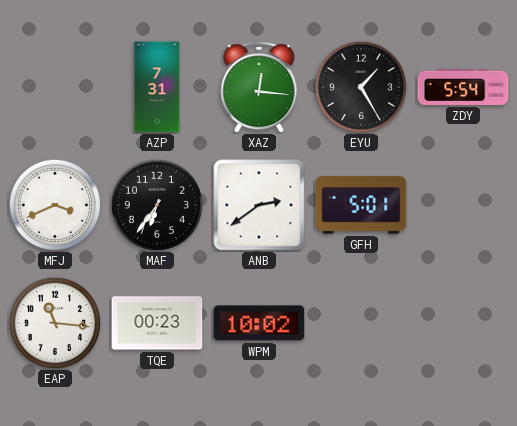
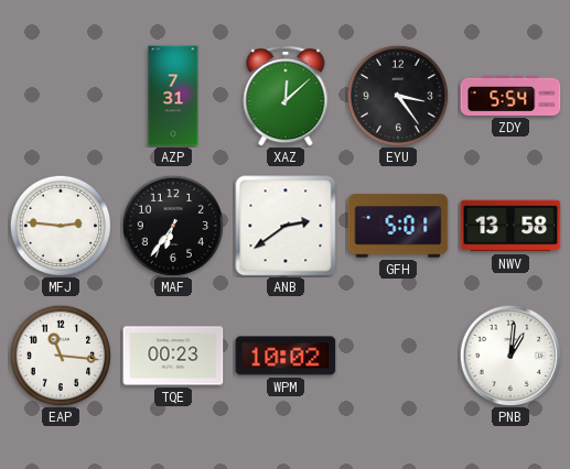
XAZ: 12:16 -> 12:08
EYU: 1:25 -> 3:24
MFJ: 3:41 -> 2:46
NWV: none -> 13:58
PNB: none -> 1:01
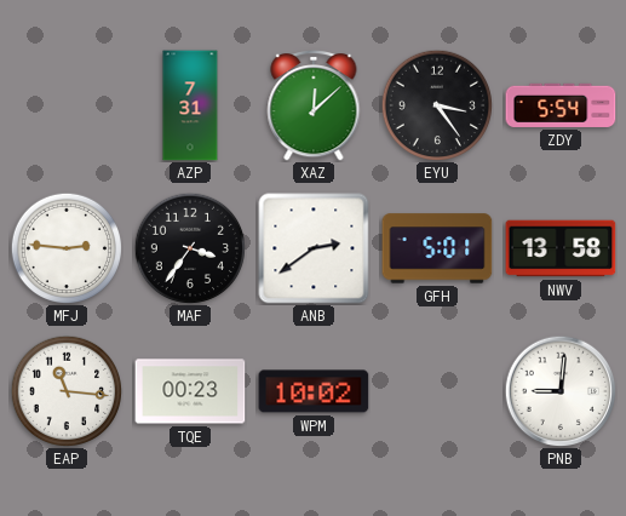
MAF: 6:36 -> 3:36
PNB: 1:01 -> 9:01
